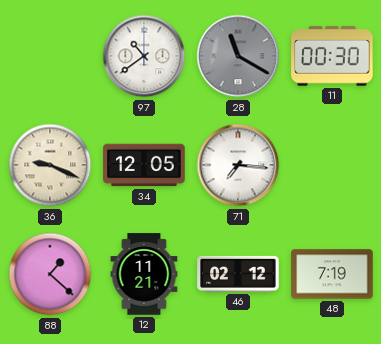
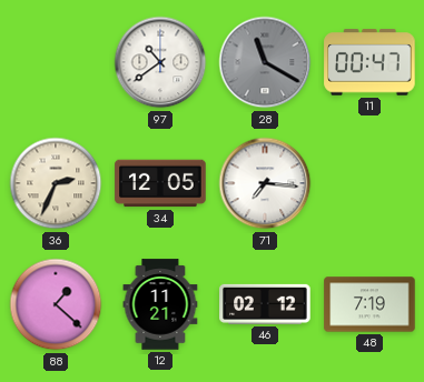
11: 00:30 -> 00:47
36: 9:19 -> 2:34
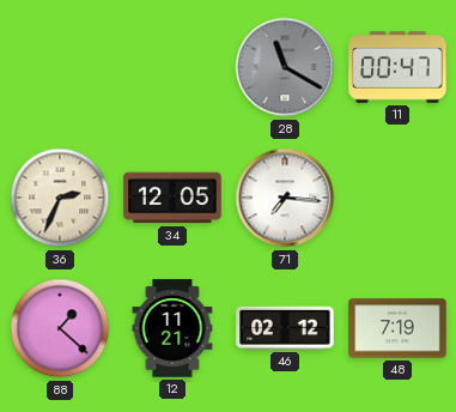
97: 10:39 -> none
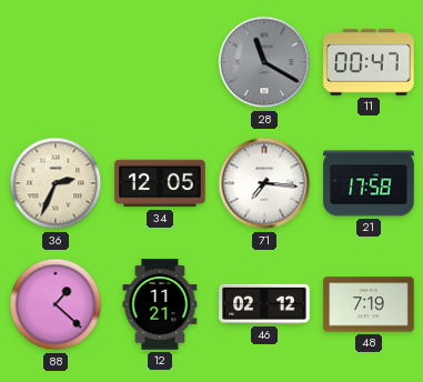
21: none -> 17:58
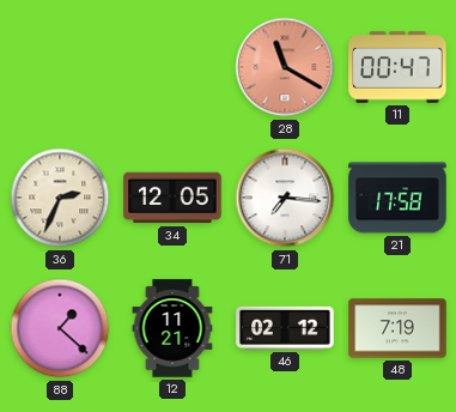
28 dial: grey -> salmon
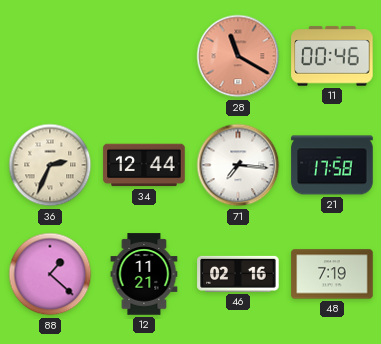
11: 00:47 -> 00:46
34: 12:05 -> 12:44
46: 02:12 -> 02:16
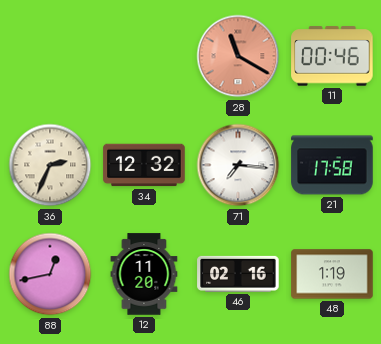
34: 12:44 -> 12:32
88: 1:22 -> 12:43
12: 11:21 -> 11:20
48: 7:19 -> 1:19
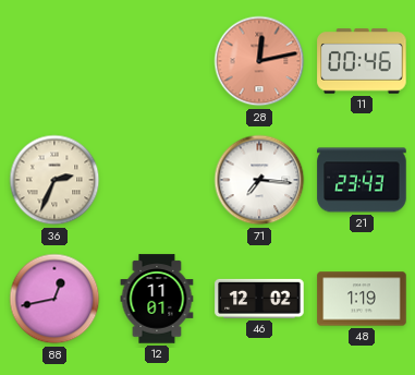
28: 11:20 -> 12:13
34: 12:32 -> none
21: 17:58 -> 23:43
12: 11:20 -> 11:01
46: 02:16 -> 12:02
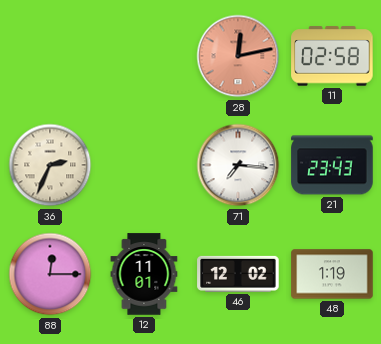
11: 00:46 -> 02:58
88: 12:43 -> 12:15
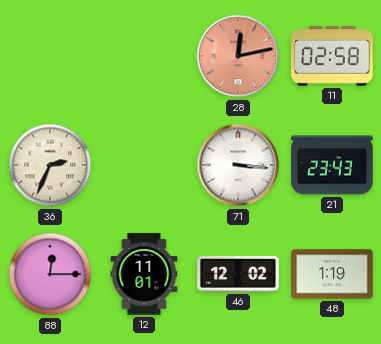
71: 7:16 -> 3:16
